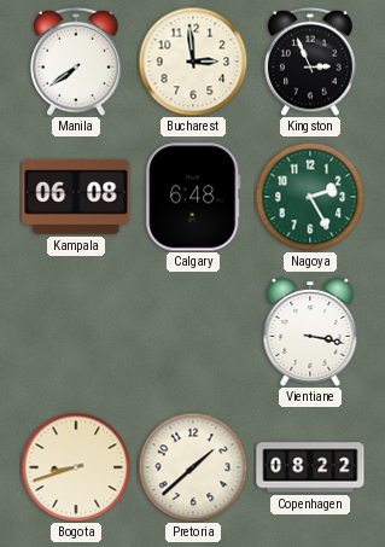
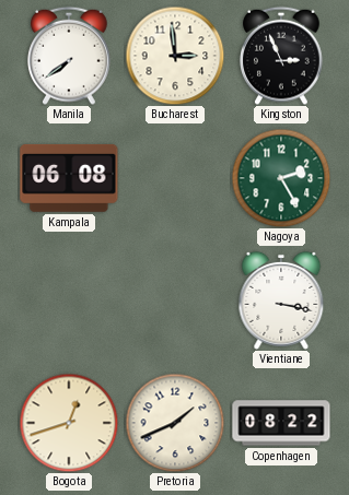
Calgary: 6:48 -> none
Bogota: 8:42 -> 12:42
Pretoria: 1:38 -> 1:41
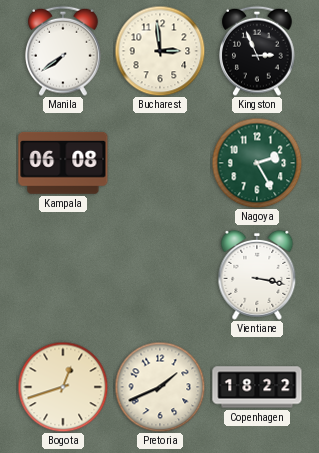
Copenhagen: 08:22 -> 18:22
